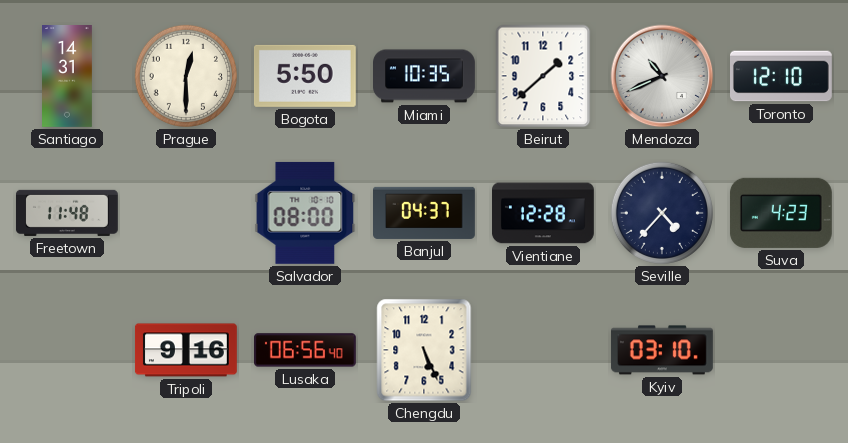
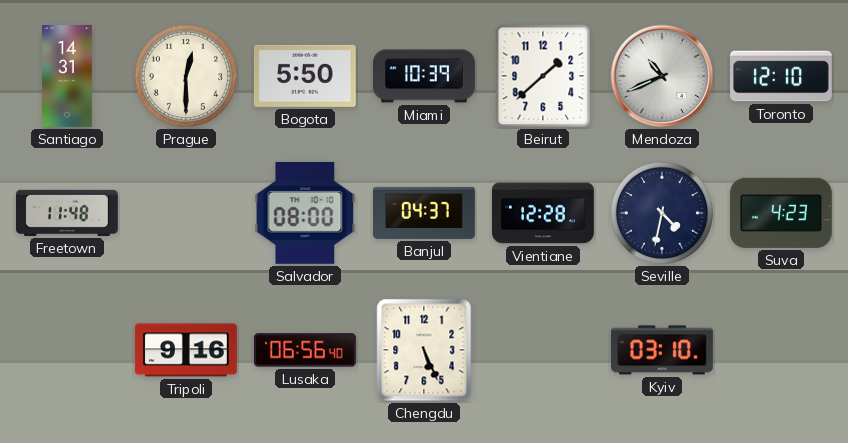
Miami: 10:35 -> 10:39
Seville: 4:37 -> 4:32
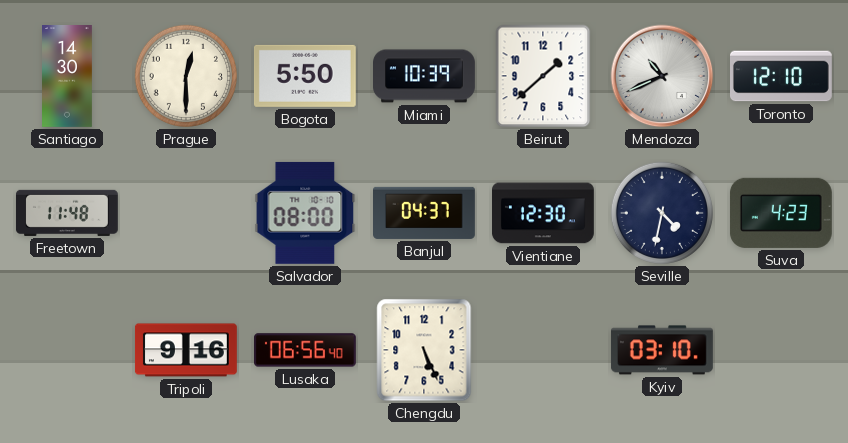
Santiago: 14:31 -> 14:30
Vientiane: 12:28 -> 12:30
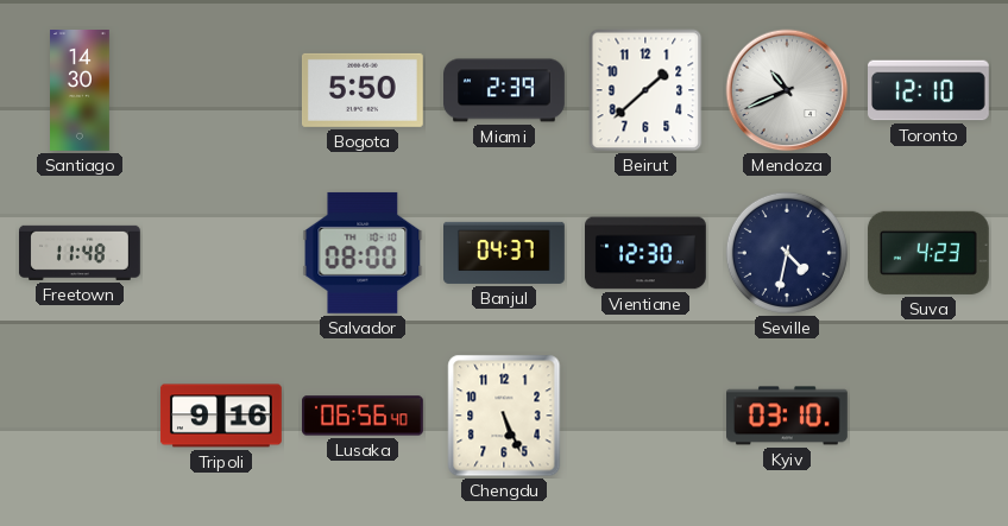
Prague: 12:30 -> none
Miami: 10:39 -> 2:39
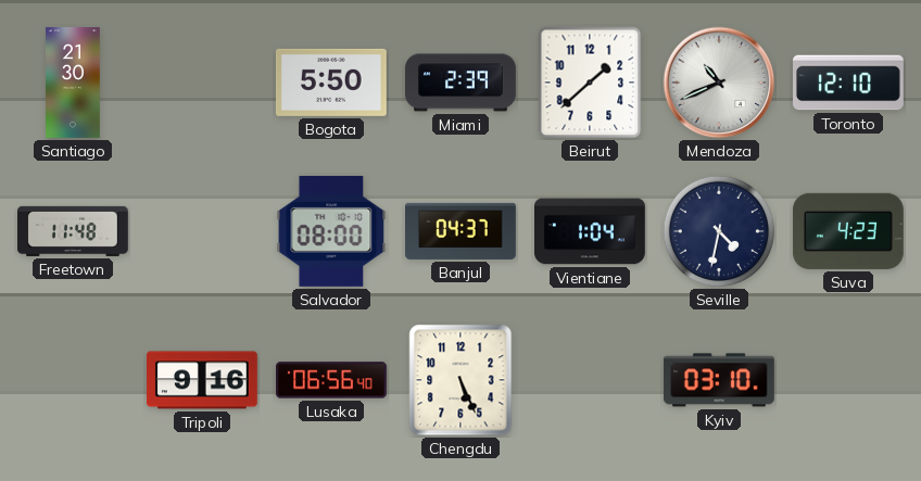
Santiago: 14:30 -> 21:30
Vientiane: 12:30 -> 1:04
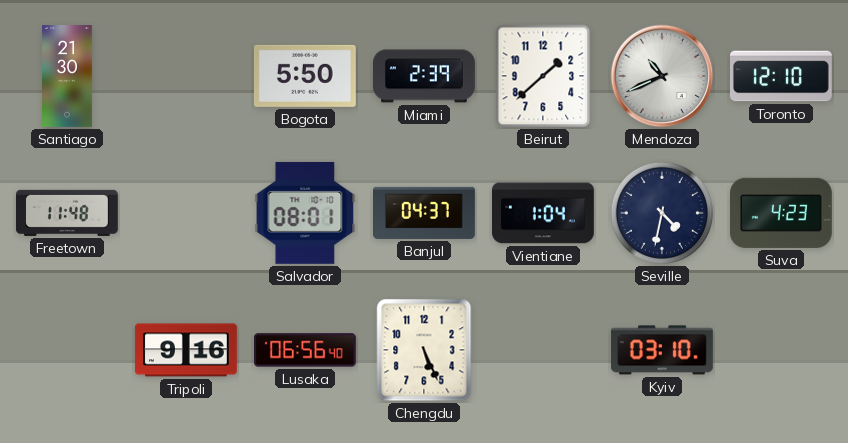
Salvador: 08:00 -> 08:01
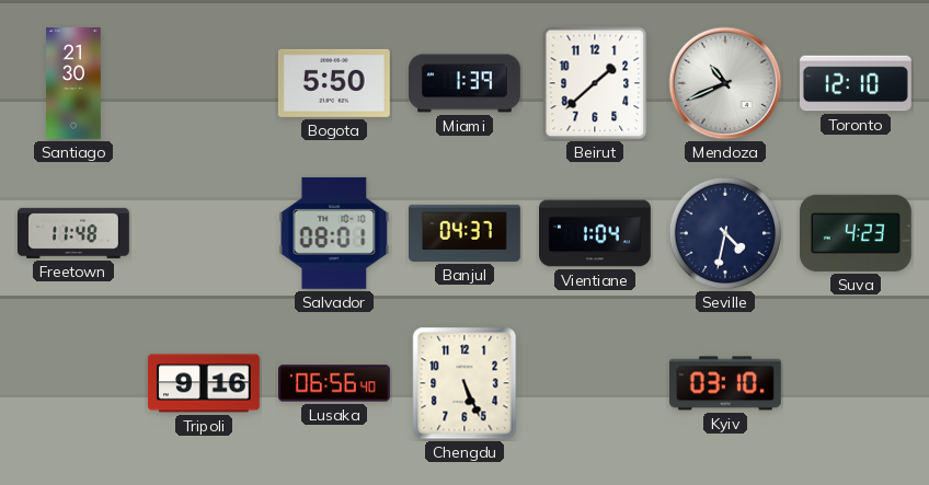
Miami: 2:39 -> 1:39
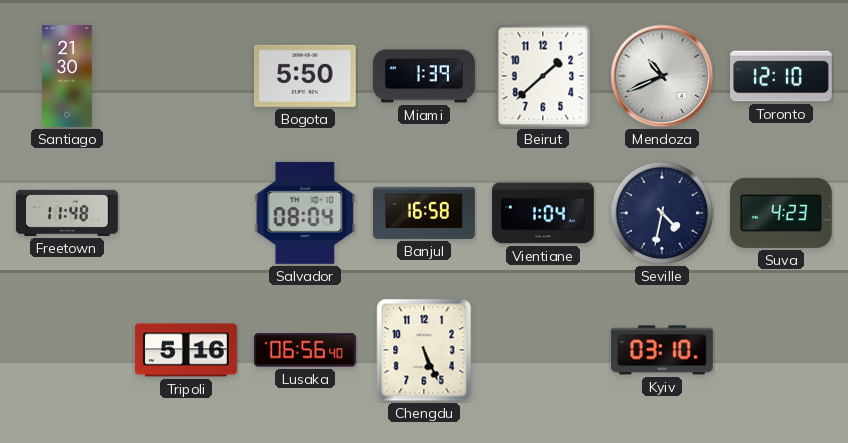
Salvador: 08:01 -> 08:04
Banjul: 04:37 -> 16:58
Tripoli: 9:16 -> 5:16
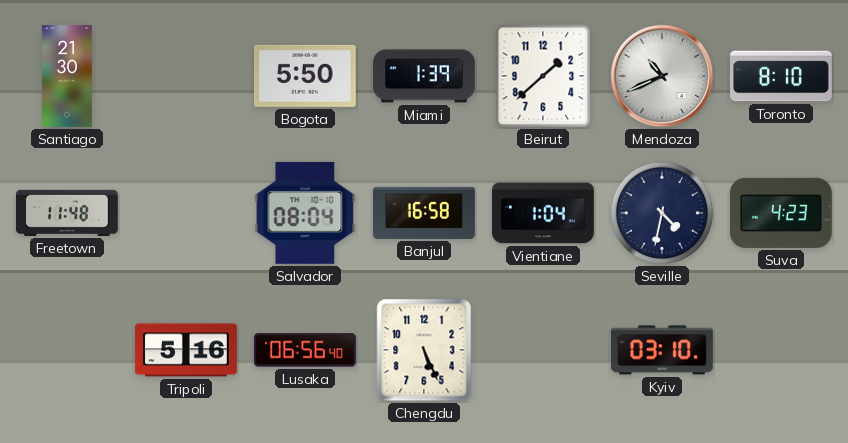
Toronto: 12:10 -> 8:10
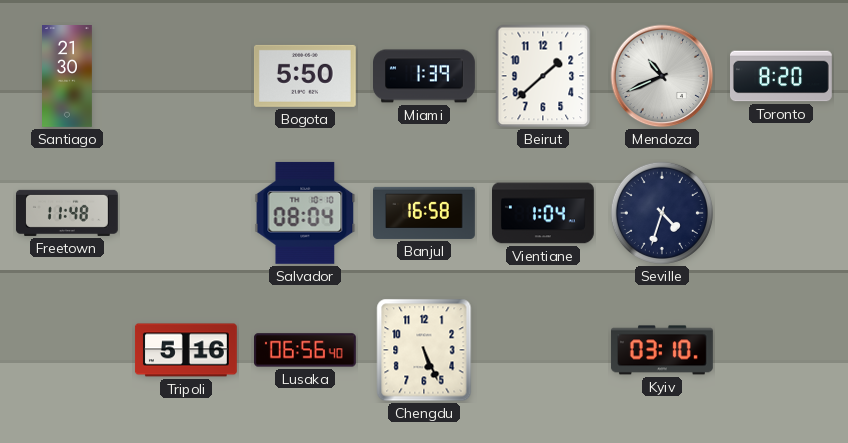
Toronto: 8:10 -> 8:20
Seville: 4:32 -> 4:33
Suva: 4:23 -> none
